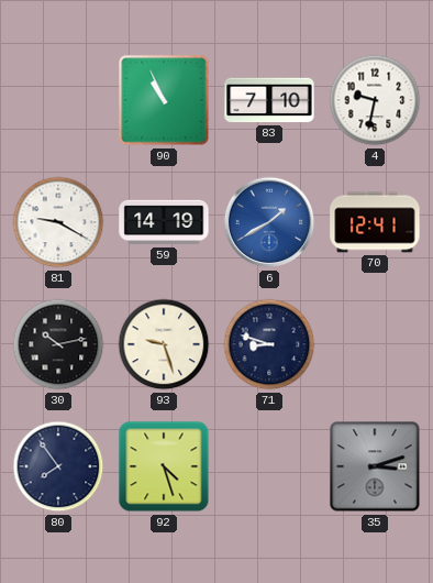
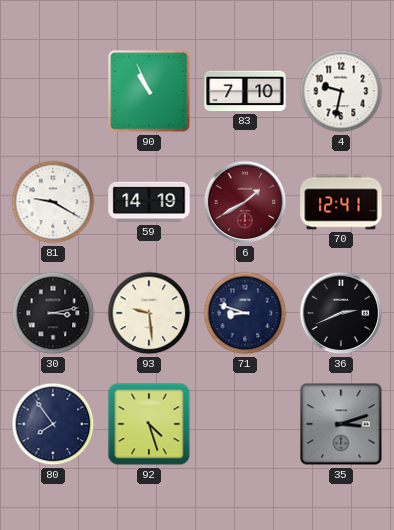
6 dial: blue -> burgundy
30: 10:13 -> 3:13
93: 9:27 -> 9:29
36: none -> 2:41
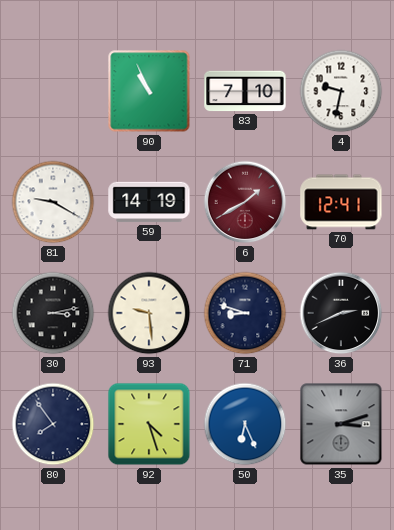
50: none -> 6:26
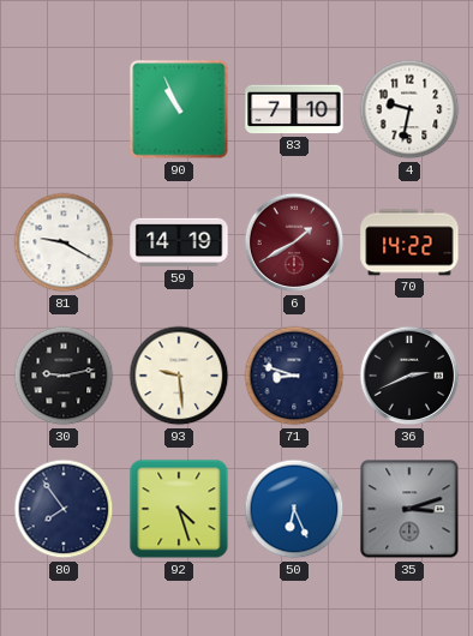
70: 12:41 -> 14:22
30: 3:13 -> 9:13
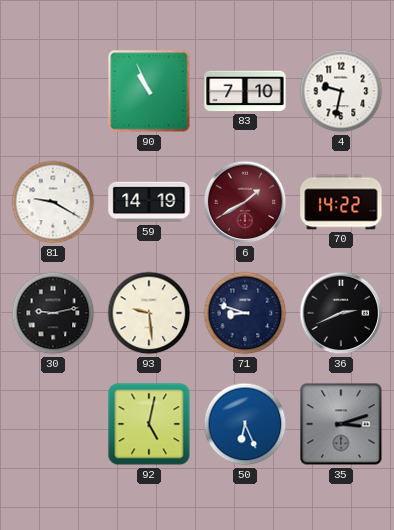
80: 7:54 -> none
92: 4:27 -> 5:02
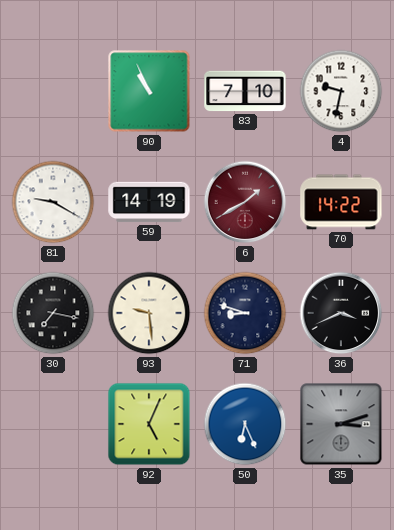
30: 9:13 -> 7:17
36: 2:41 -> 3:41
92: 5:02 -> 5:04
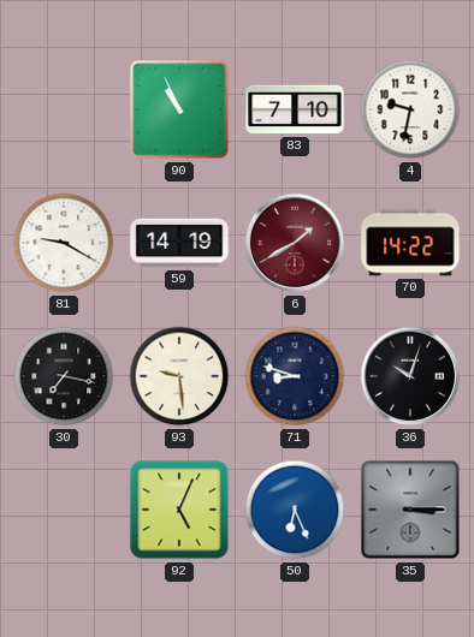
36: 3:41 -> 10:03
35: 3:12 -> 3:15
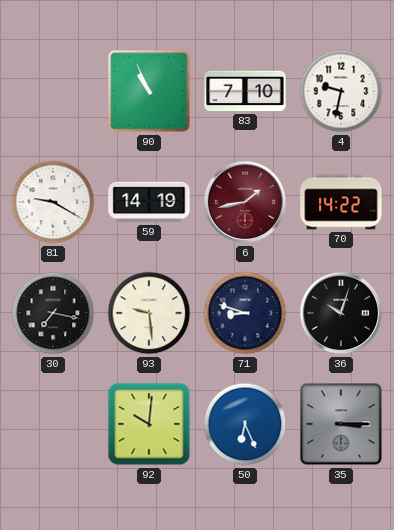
6: 1:40 -> 1:43
92: 5:04 -> 10:01
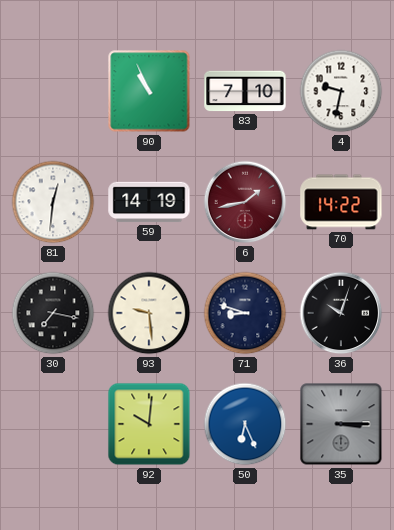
81: 9:20 -> 12:31
